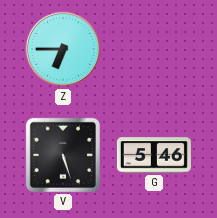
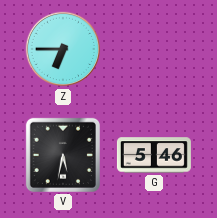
V: 5:27 -> 5:32
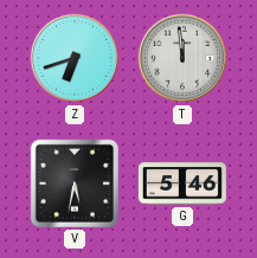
Z: 6:45 -> 6:42
T: none -> 11:59
